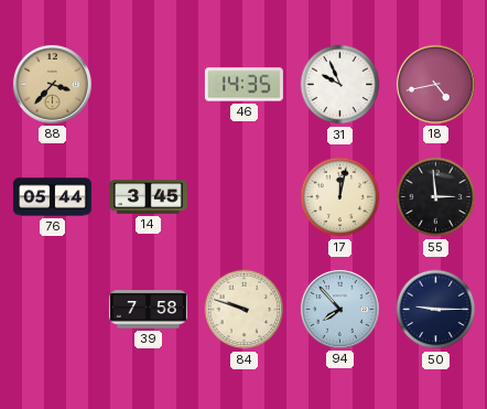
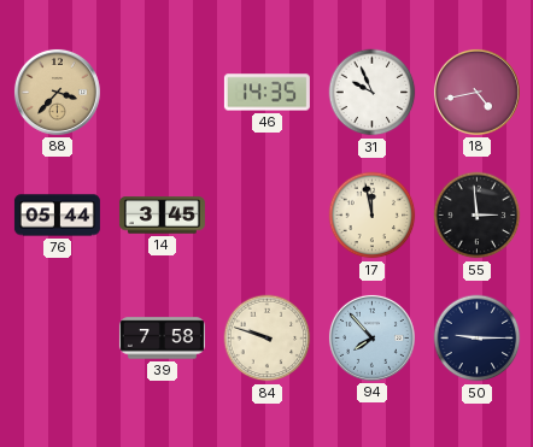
17: 12:02 -> 11:58
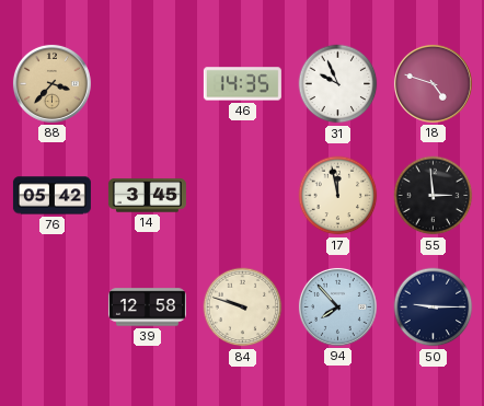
18: 4:43 -> 4:48
76: 05:44 -> 05:42
39: 7:58 -> 12:58
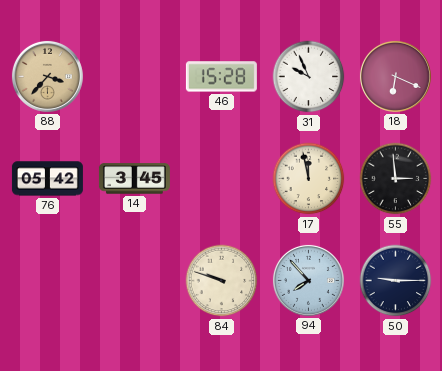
46: 14:35 -> 15:28
18: 4:48 -> 6:19
39: 12:58 -> none
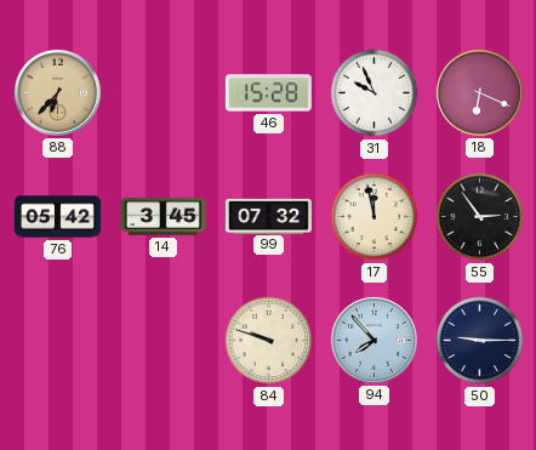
88: 3:37 -> 6:37
99: none -> 07:32
55: 2:59 -> 2:54
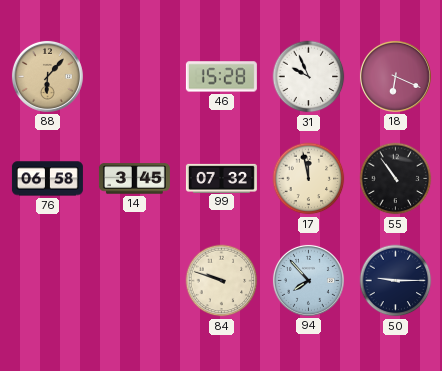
88: 6:37 -> 6:07
76: 05:42 -> 06:58
55: 2:54 -> 10:54
